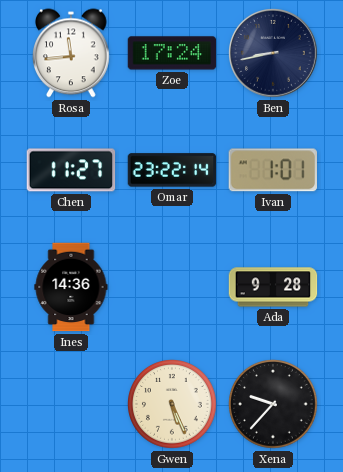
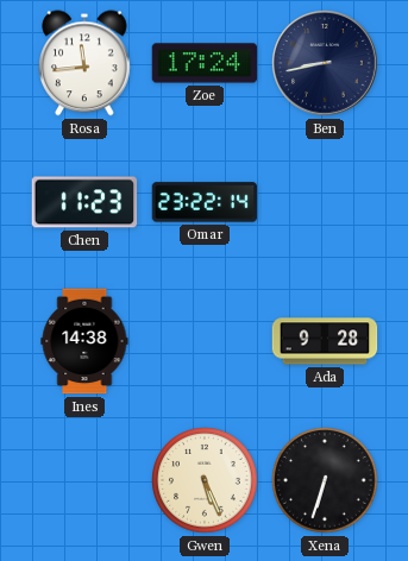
Chen: 11:27 -> 11:23
Ivan: 1:01 -> none
Ines: 14:36 -> 14:38
Xena: 9:37 -> 6:33
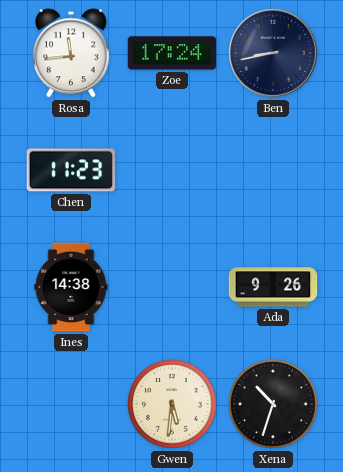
Omar: 23:22 -> none
Ada: 9:28 -> 9:26
Gwen: 5:26 -> 5:31
Xena: 6:33 -> 10:33
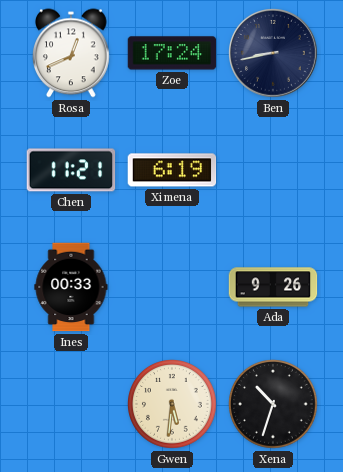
Rosa: 11:44 -> 12:41
Chen: 11:23 -> 11:21
Ximena: none -> 6:19
Ines: 14:38 -> 00:33
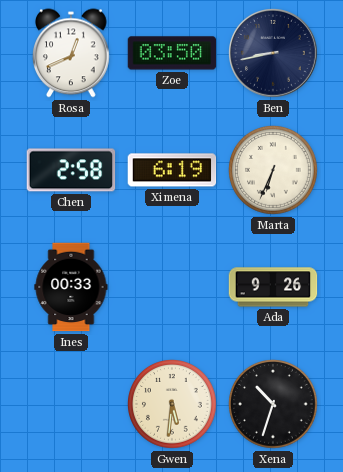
Zoe: 17:24 -> 03:50
Chen: 11:21 -> 2:58
Marta: none -> 6:34
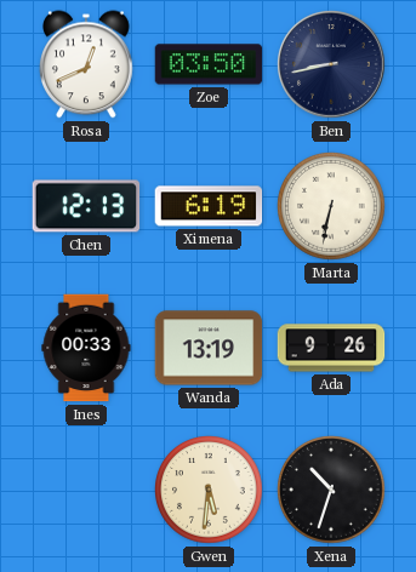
Chen: 2:58 -> 12:13
Marta: 6:34 -> 6:32
Wanda: none -> 13:19
